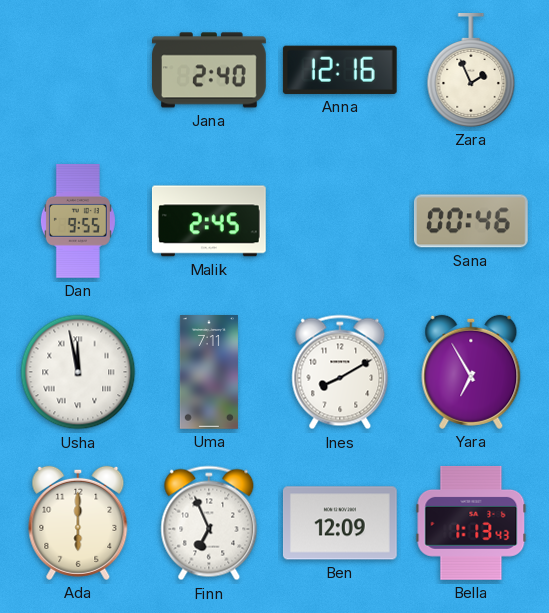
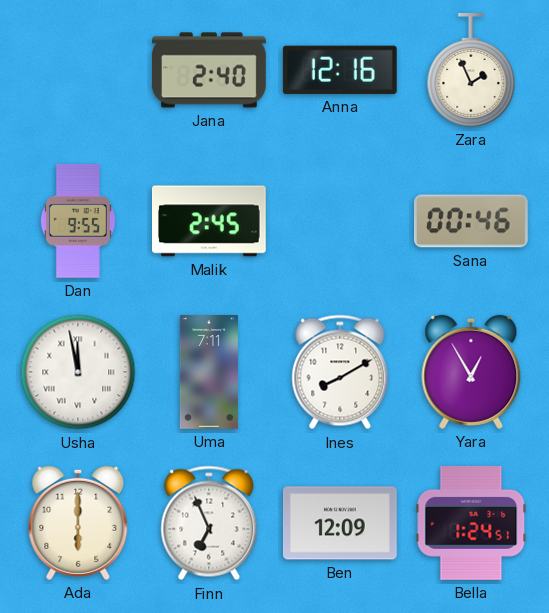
Yara: 6:55 -> 12:55
Bella: 1:13 -> 1:24
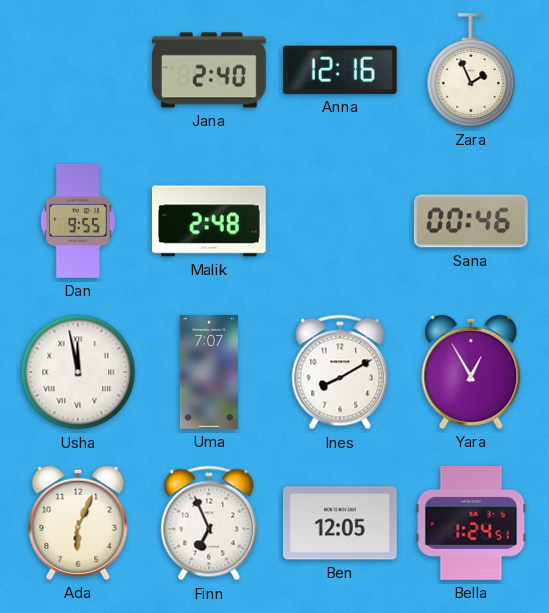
Malik: 2:45 -> 2:48
Uma: 7:11 -> 7:07
Ada: 6:00 -> 6:04
Ben: 12:09 -> 12:05
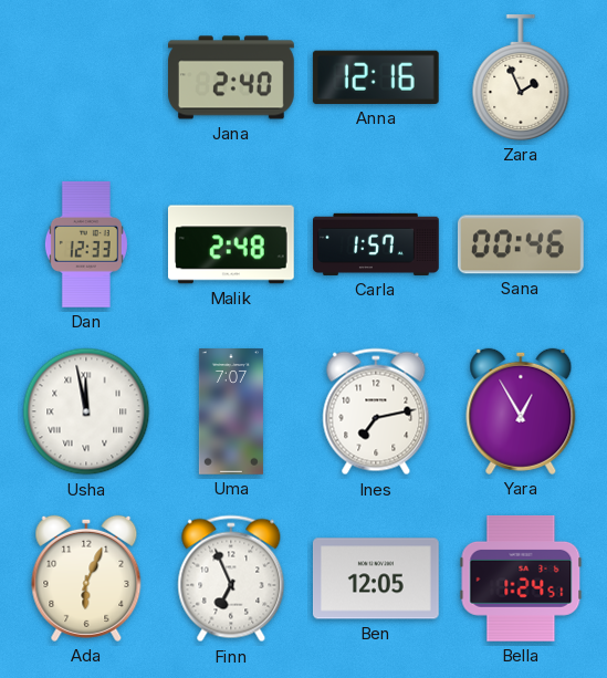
Dan: 9:55 -> 12:33
Carla: none -> 1:57
Ines: 8:10 -> 7:13
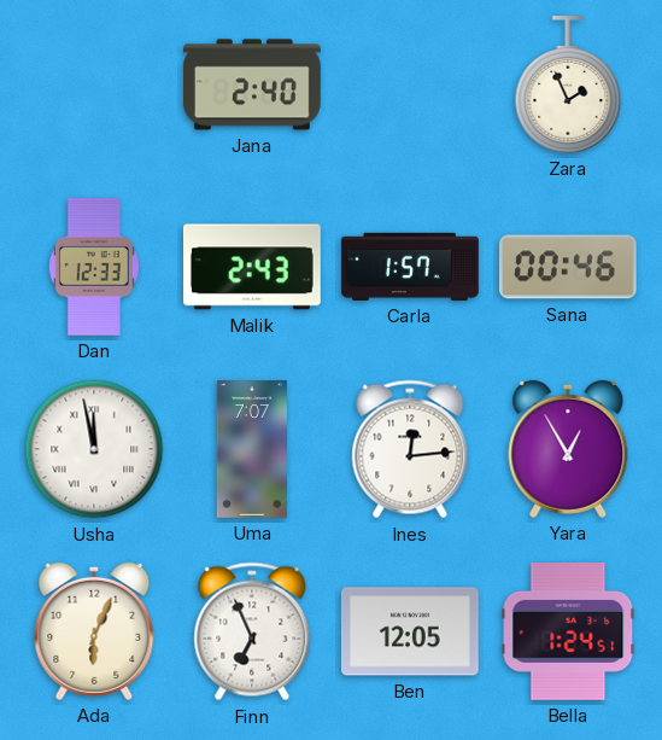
Anna: 12:16 -> none
Malik: 2:48 -> 2:43
Ines: 7:13 -> 12:14
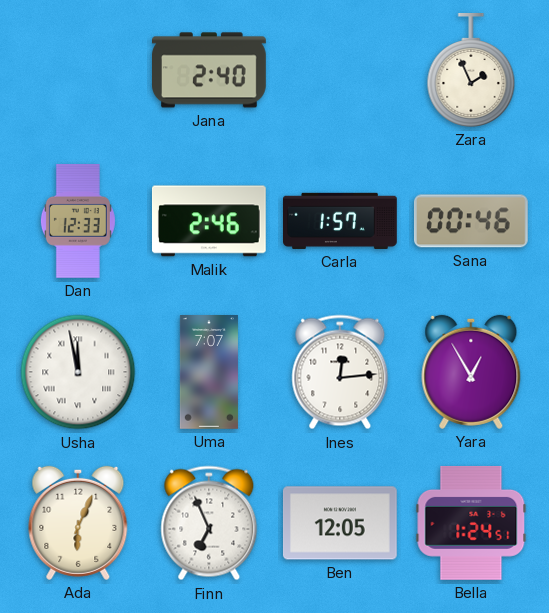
Malik: 2:43 -> 2:46
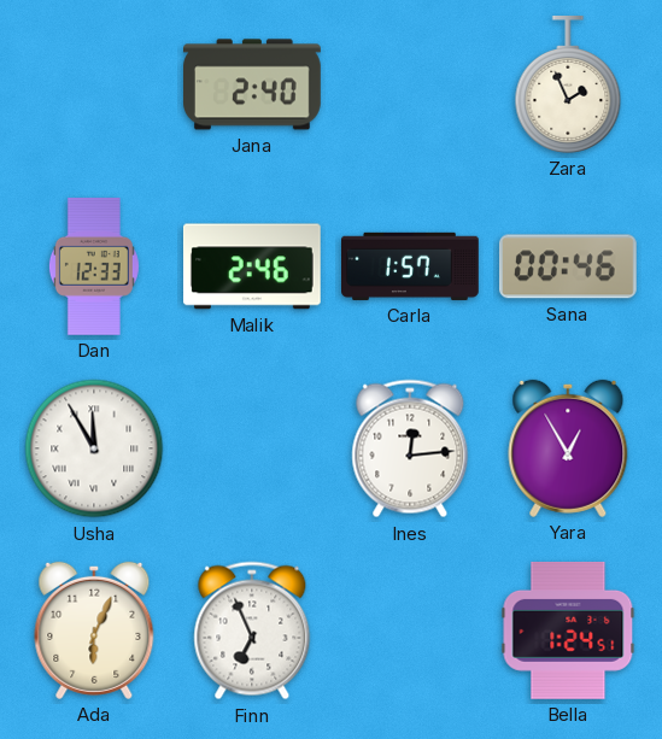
Usha: 11:58 -> 11:55
Uma: 7:07 -> none
Ben: 12:05 -> none
